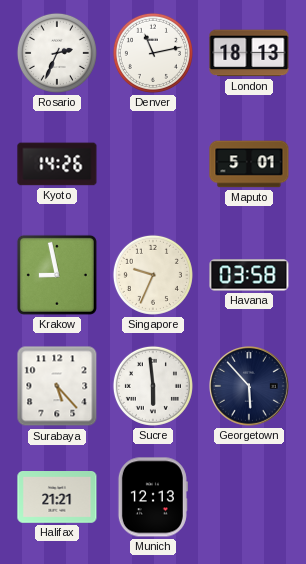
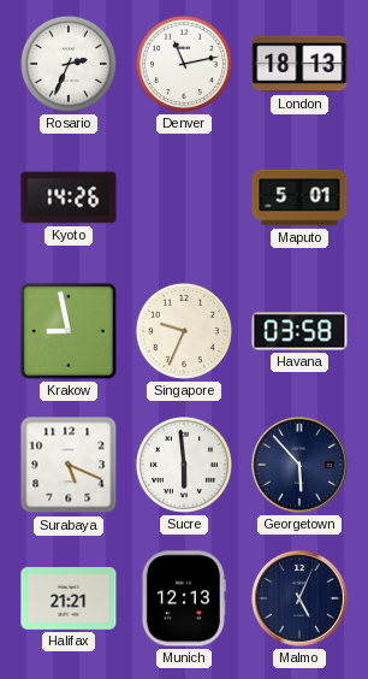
Surabaya: 5:23 -> 5:19
Malmo: none -> 5:04
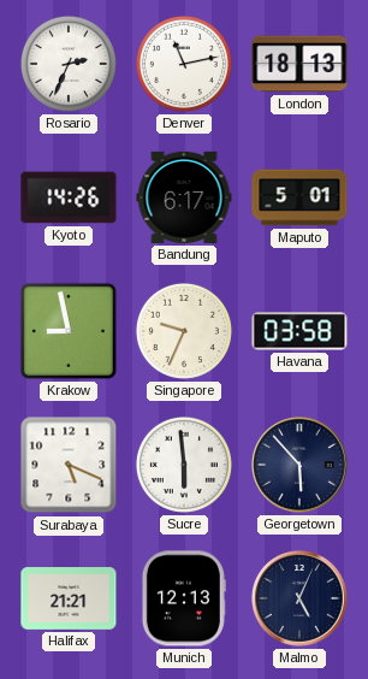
Bandung: none -> 6:17
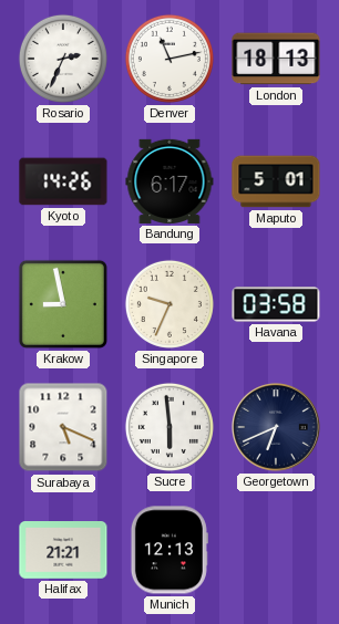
Georgetown: 5:53 -> 6:41
Malmo: 5:04 -> none
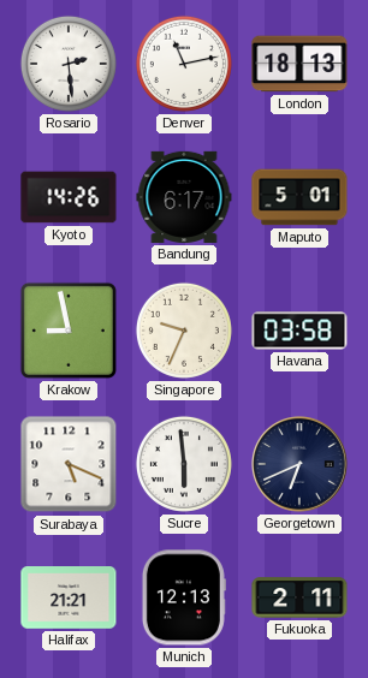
Rosario: 2:34 -> 2:29
Fukuoka: none -> 2:11
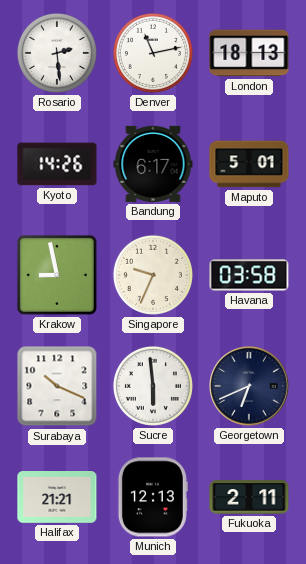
Surabaya: 5:19 -> 10:19
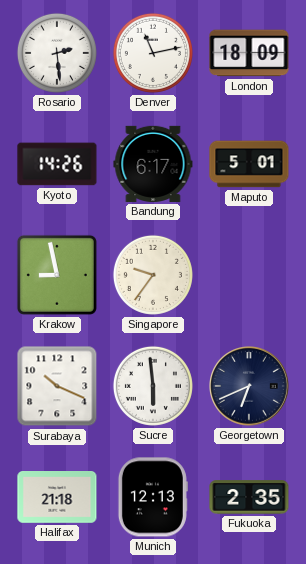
London: 18:13 -> 18:09
Singapore: 9:34 -> 9:36
Havana: 03:58 -> none
Halifax: 21:21 -> 21:18
Fukuoka: 2:11 -> 2:35
